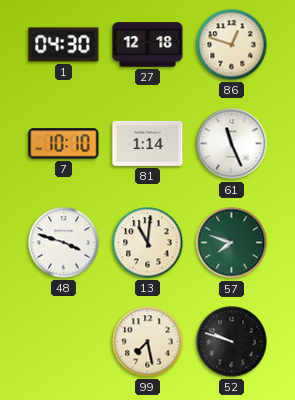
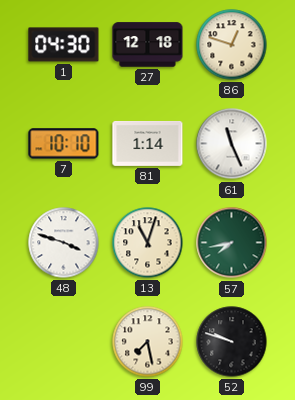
13: 11:01 -> 11:03
57: 7:48 -> 7:43
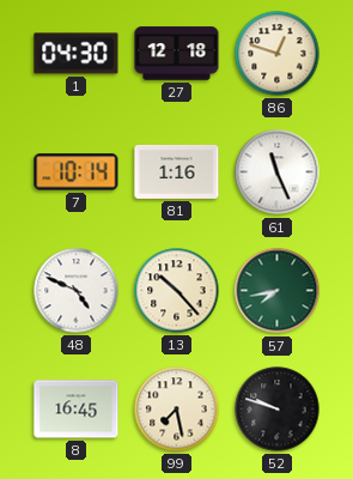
7: 10:10 -> 10:14
81: 1:14 -> 1:16
48: 3:48 -> 4:49
13: 11:03 -> 10:23
8: none -> 16:45
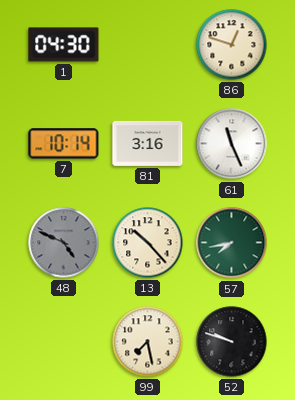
27: 12:18 -> none
81: 1:16 -> 3:16
48 dial: white -> grey
8: 16:45 -> none
